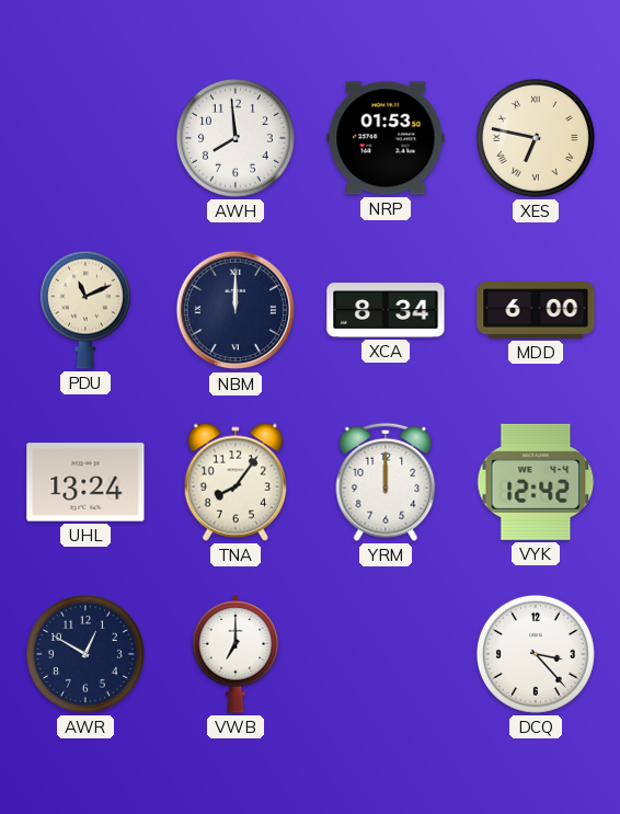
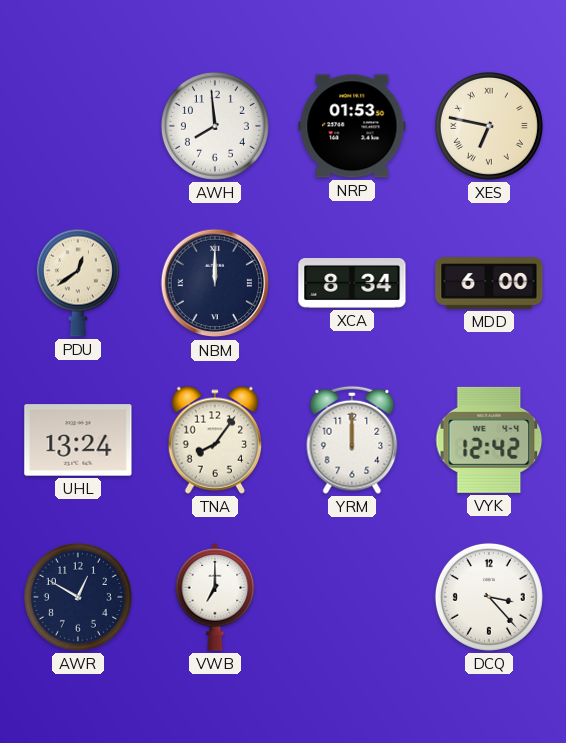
PDU: 11:11 -> 12:39
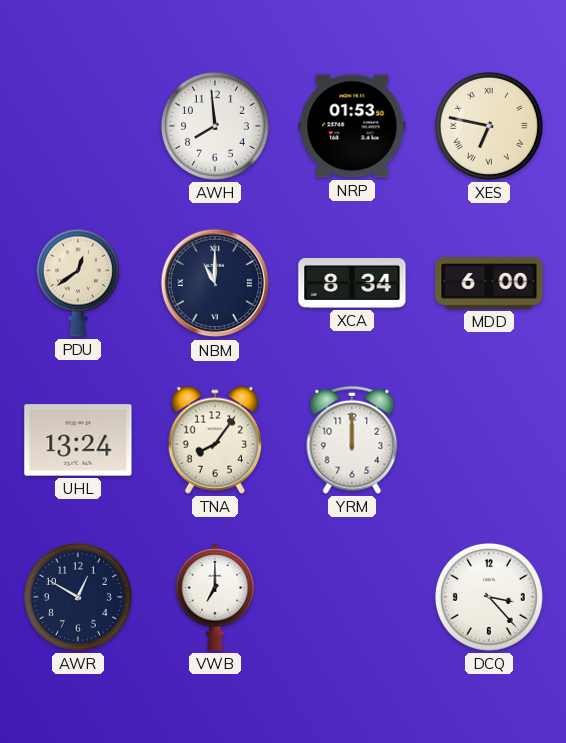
NBM: 12:00 -> 11:00
VYK: 12:42 -> none
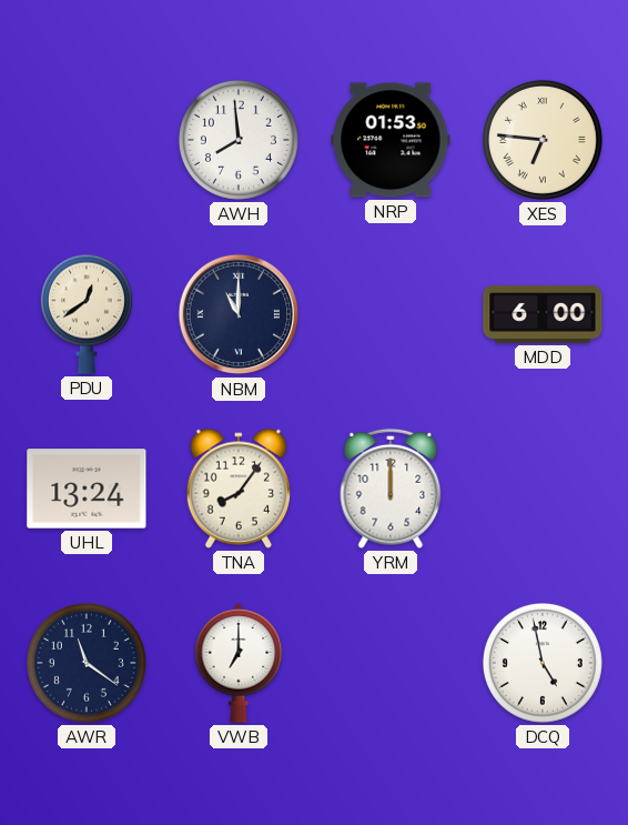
XES: 6:47 -> 6:46
XCA: 8:34 -> none
AWR: 12:50 -> 11:21
DCQ: 3:23 -> 4:58
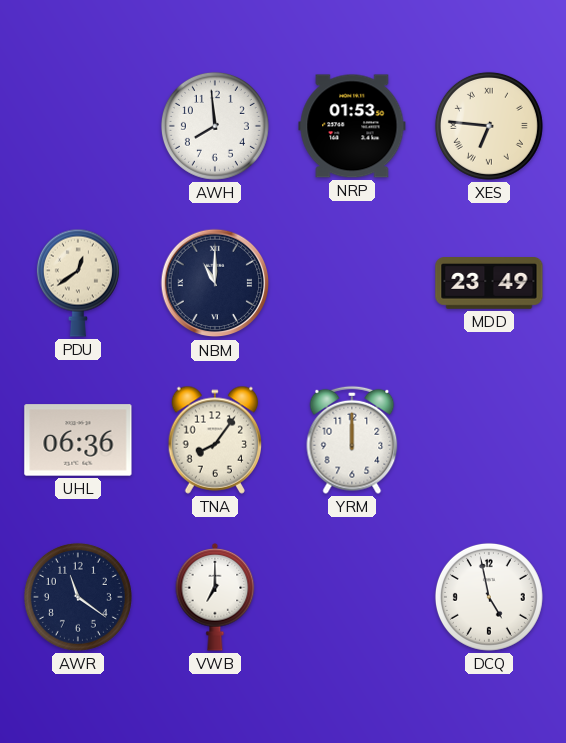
MDD: 6:00 -> 23:49
UHL: 13:24 -> 06:36
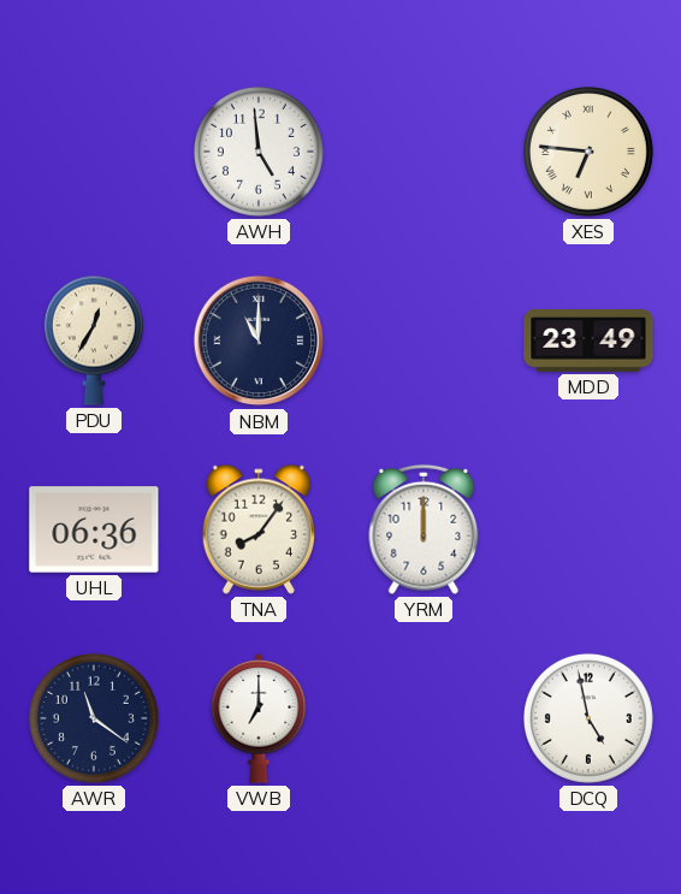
AWH: 7:59 -> 4:59
NRP: 01:53 -> none
PDU: 12:39 -> 12:35
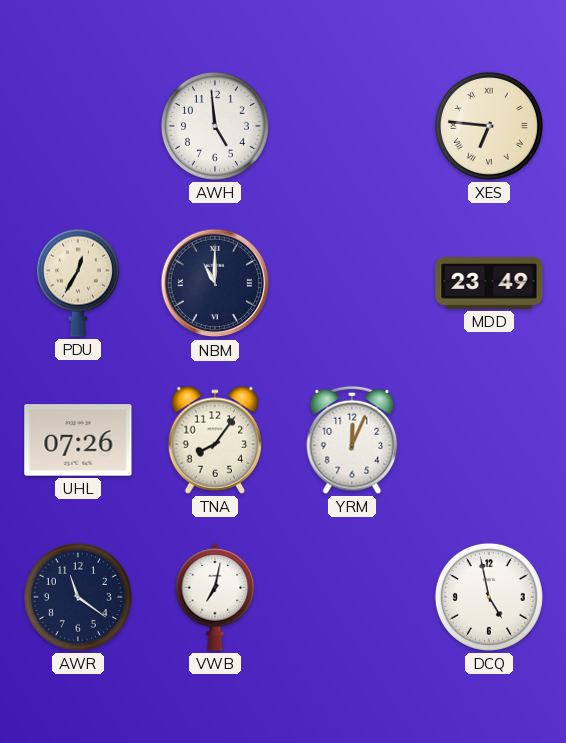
UHL: 06:36 -> 07:26
YRM: 12:00 -> 12:04
VWB: 7:00 -> 7:02
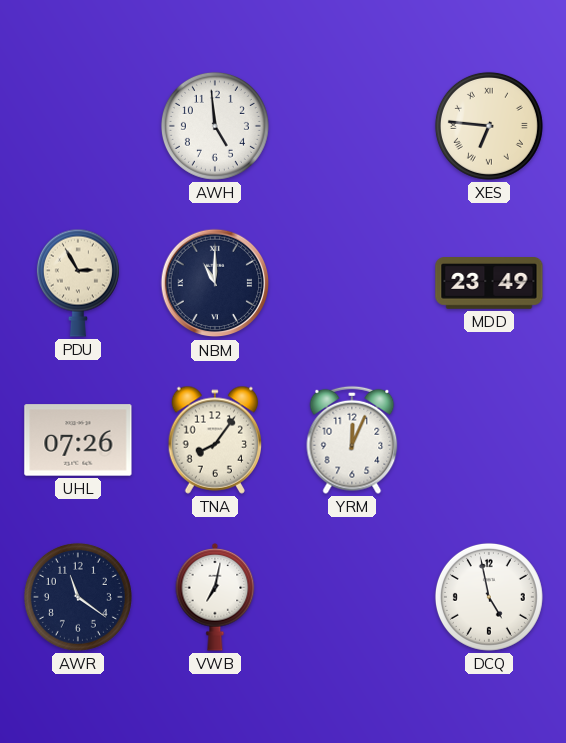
PDU: 12:35 -> 2:55
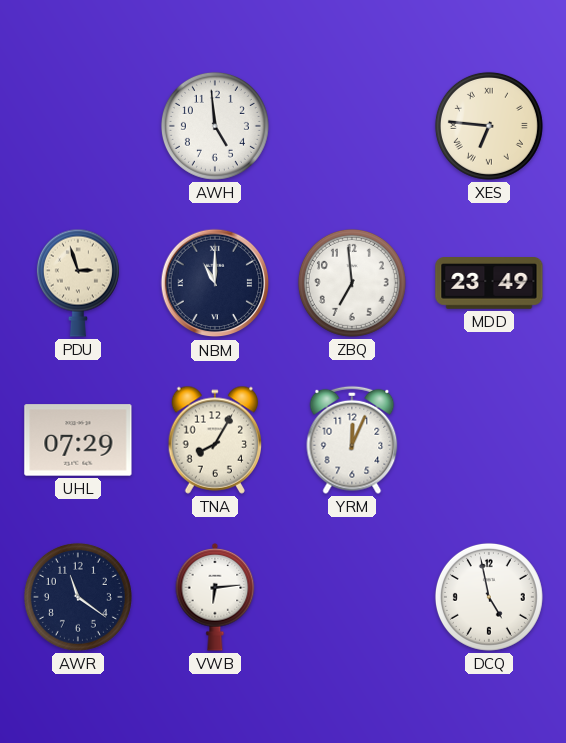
PDU: 2:55 -> 2:57
ZBQ: none -> 6:59
UHL: 07:26 -> 07:29
TNA: 8:06 -> 8:05
VWB: 7:02 -> 6:14
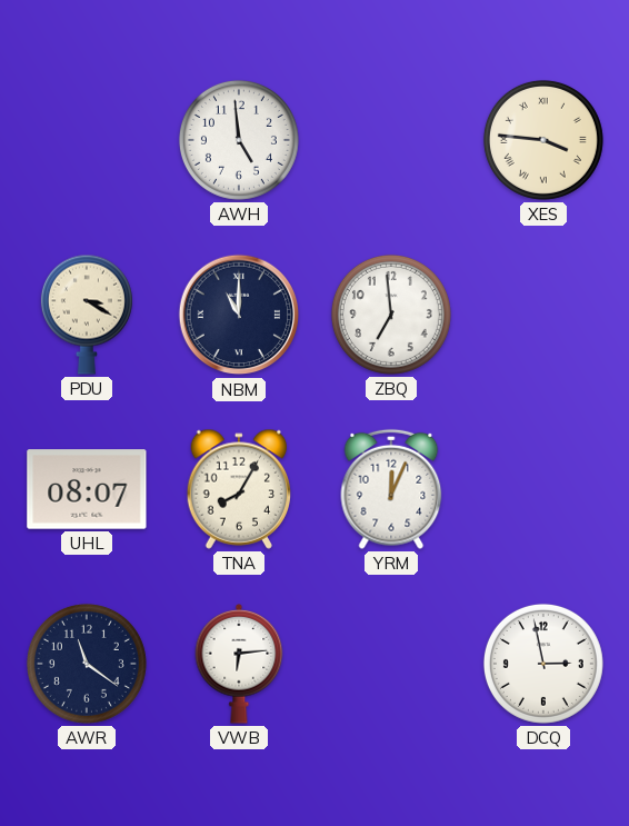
XES: 6:46 -> 3:46
PDU: 2:57 -> 3:20
MDD: 23:49 -> none
UHL: 07:29 -> 08:07
DCQ: 4:58 -> 2:58
